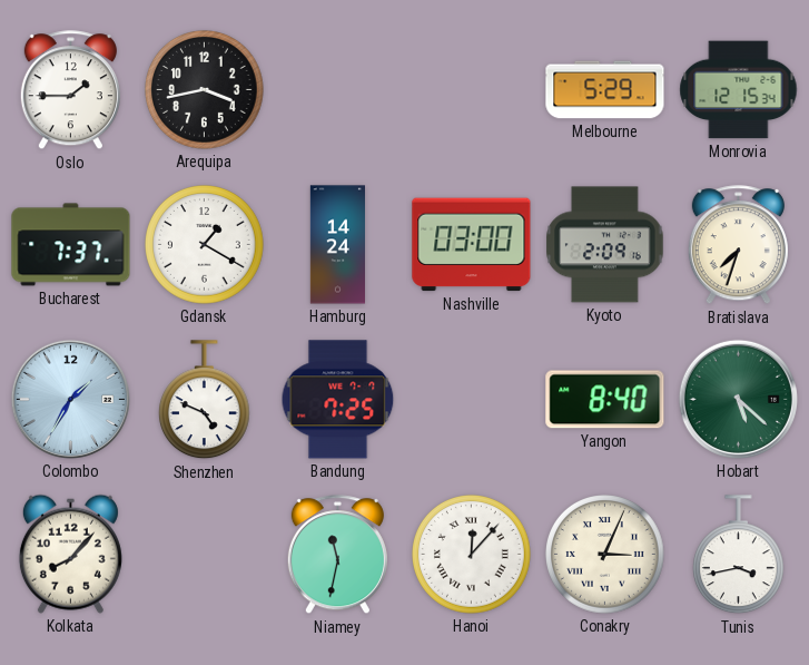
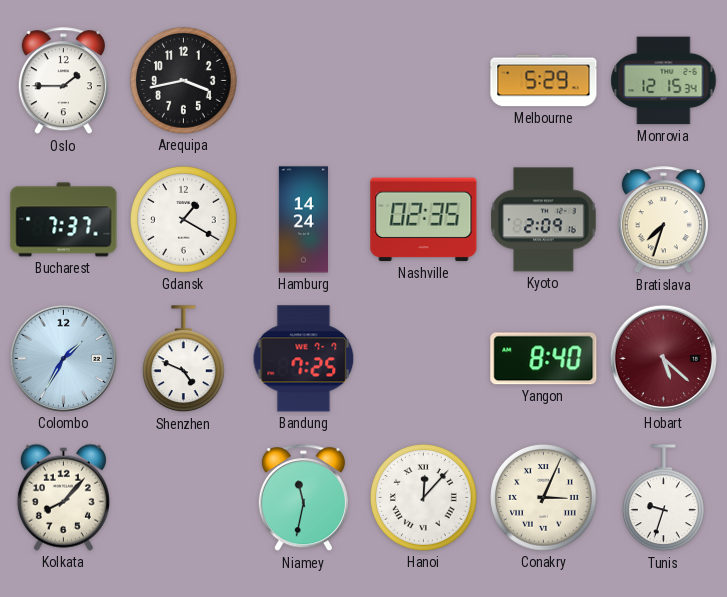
Nashville: 03:00 -> 02:35
Hobart dial: green -> burgundy
Tunis: 3:43 -> 9:33
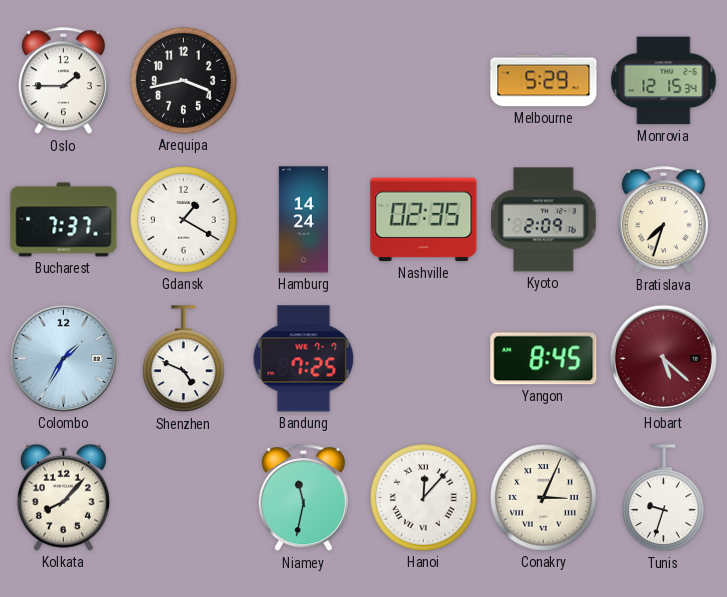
Yangon: 8:40 -> 8:45
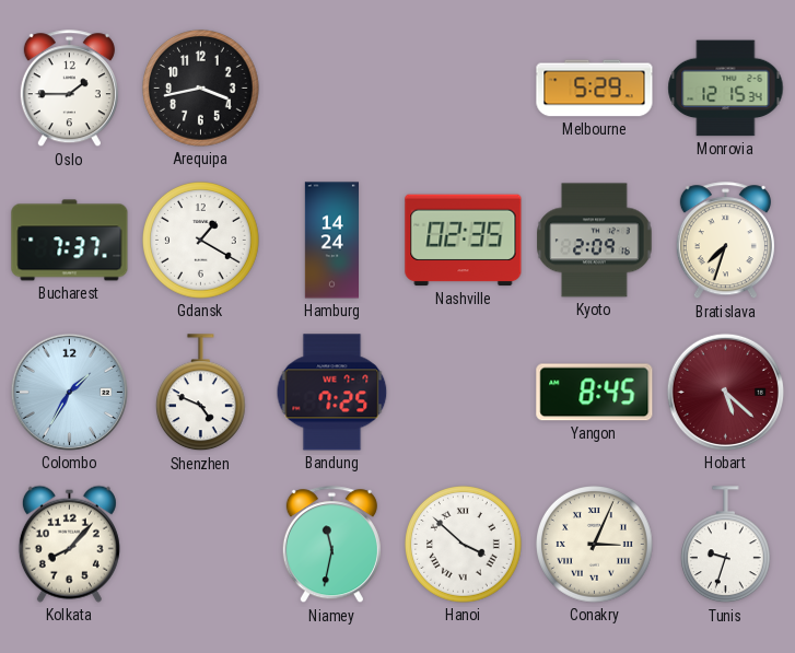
Hanoi: 12:07 -> 3:52
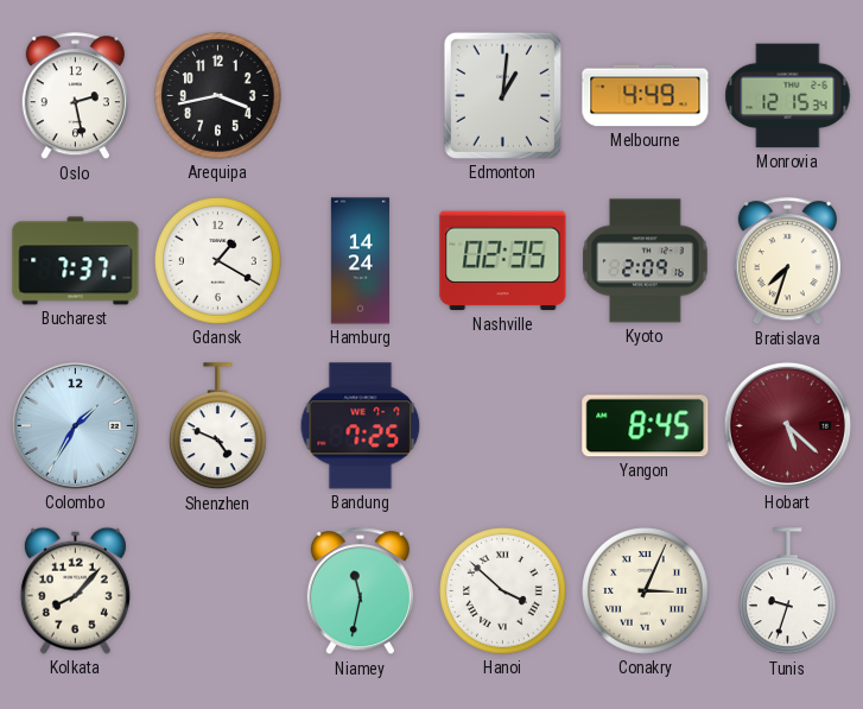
Oslo: 1:45 -> 2:28
Edmonton: none -> 1:01
Melbourne: 5:29 -> 4:49
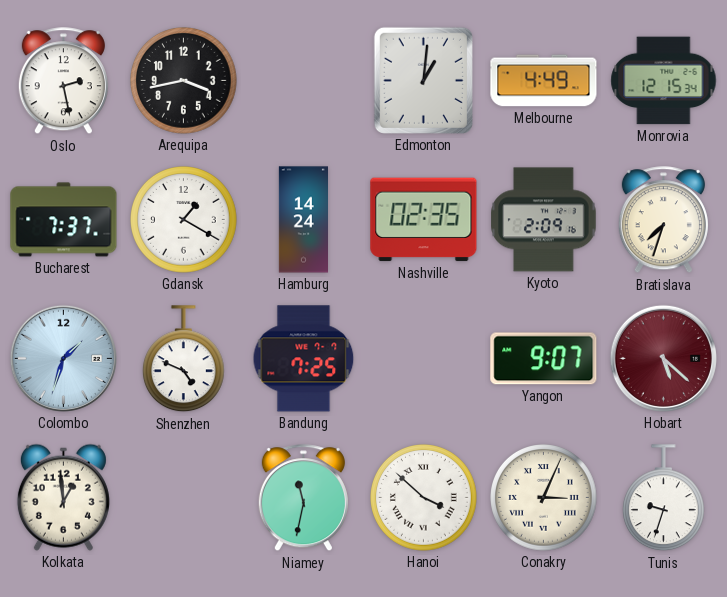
Colombo: 1:35 -> 1:33
Yangon: 8:45 -> 9:07
Kolkata: 8:07 -> 12:59
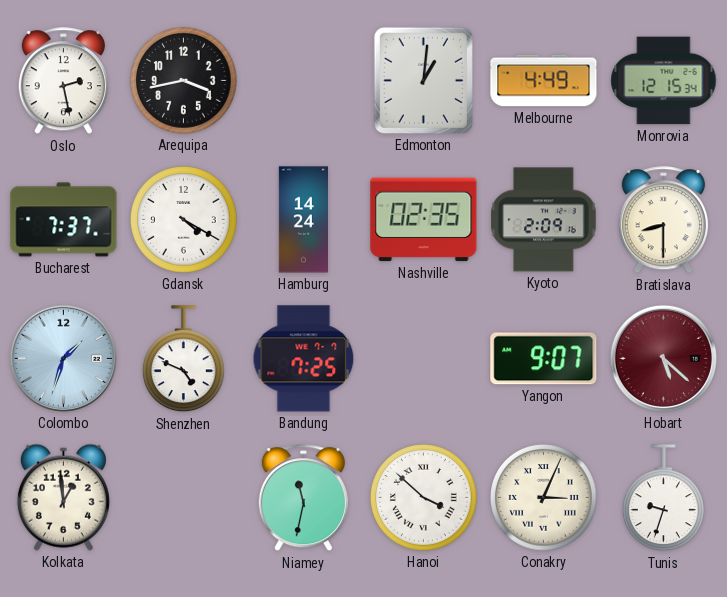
Gdansk: 1:20 -> 4:20
Bratislava: 7:33 -> 8:30
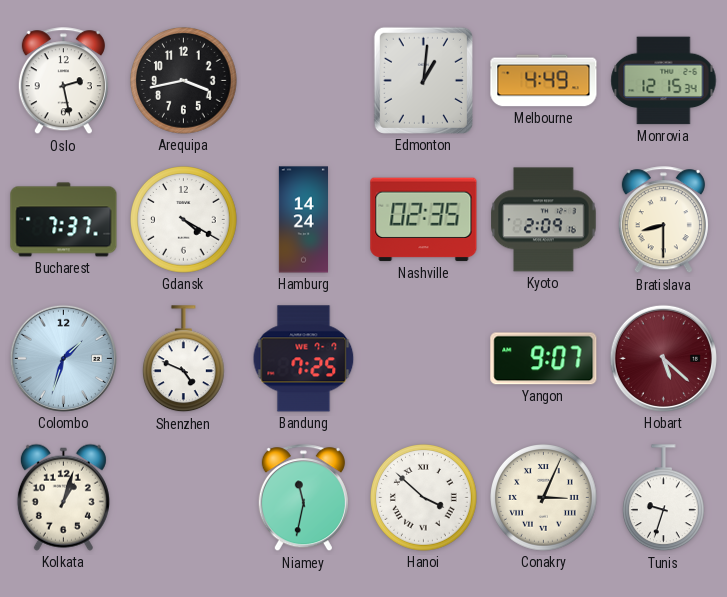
Kolkata: 12:59 -> 1:03
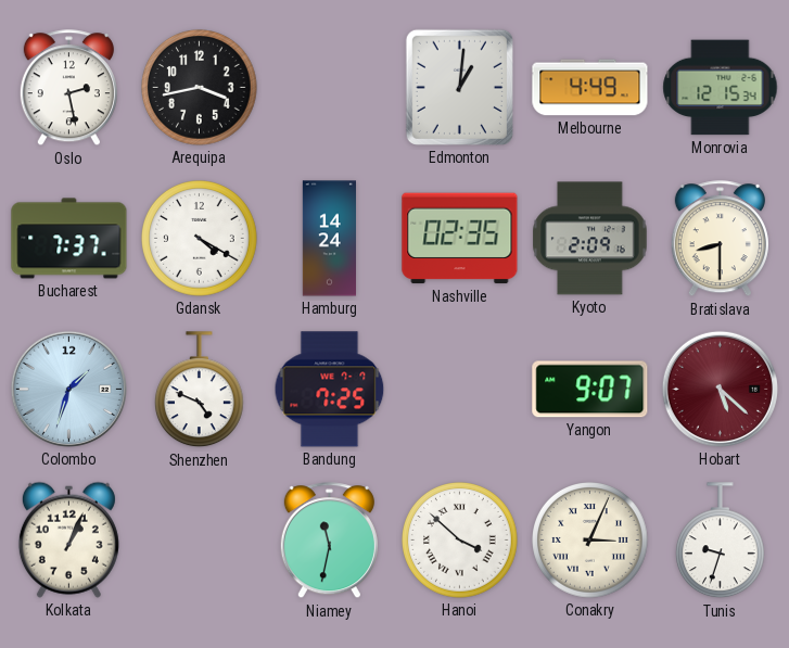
Kolkata: 1:03 -> 1:04
